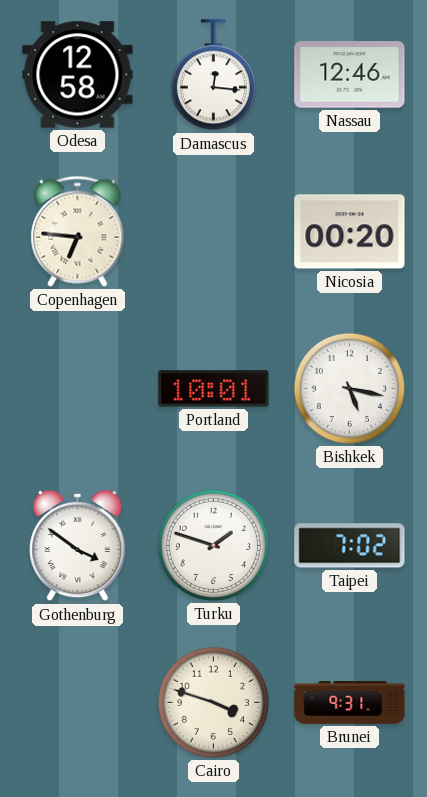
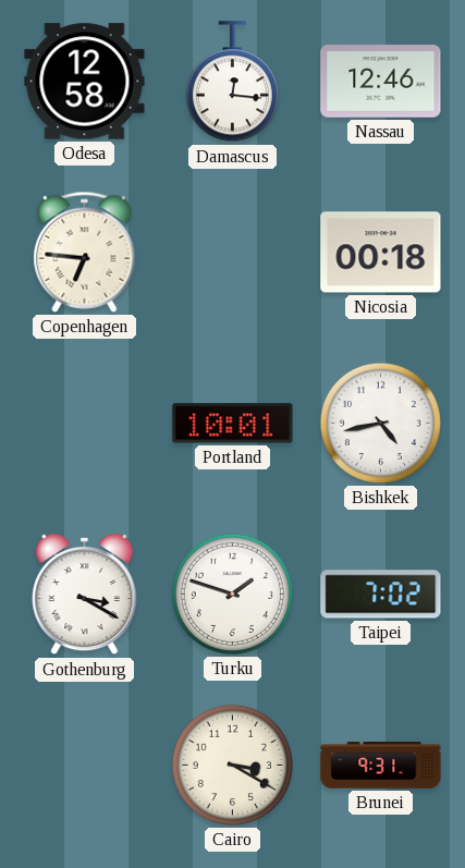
Nicosia: 00:20 -> 00:18
Bishkek: 5:17 -> 4:43
Gothenburg: 3:51 -> 3:20
Cairo: 3:48 -> 3:20
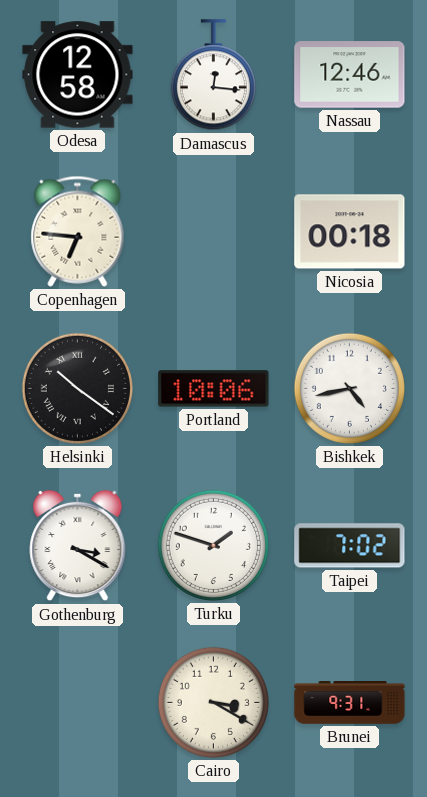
Helsinki: none -> 10:21
Portland: 10:01 -> 10:06
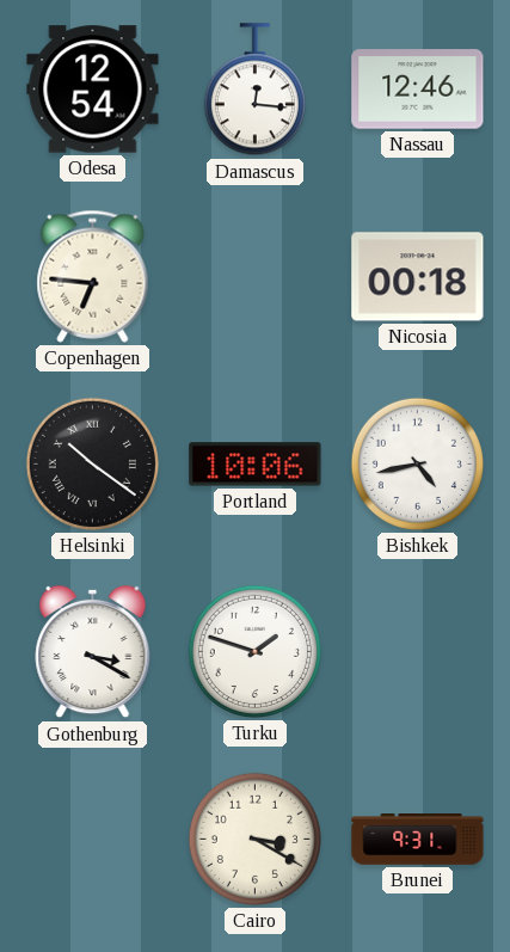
Odesa: 12:58 -> 12:54
Taipei: 7:02 -> none
